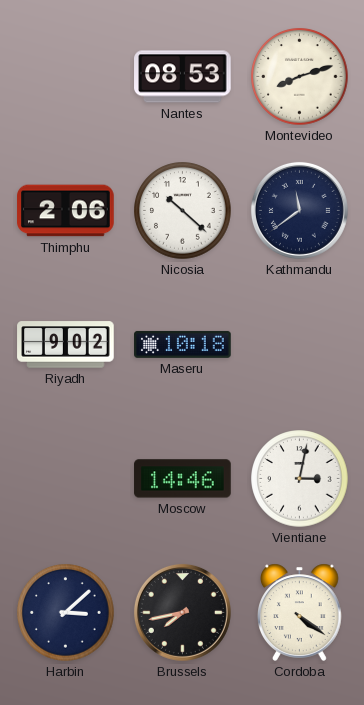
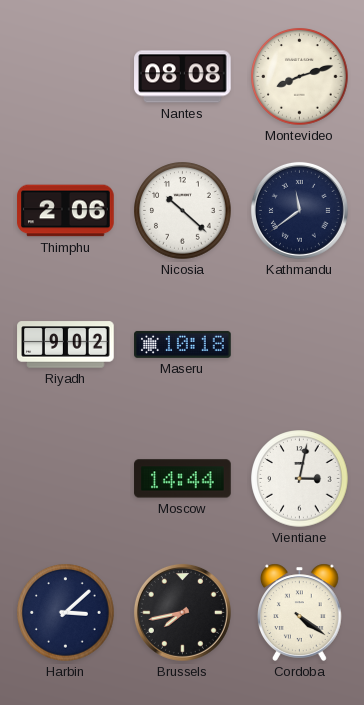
Nantes: 08:53 -> 08:08
Moscow: 14:46 -> 14:44
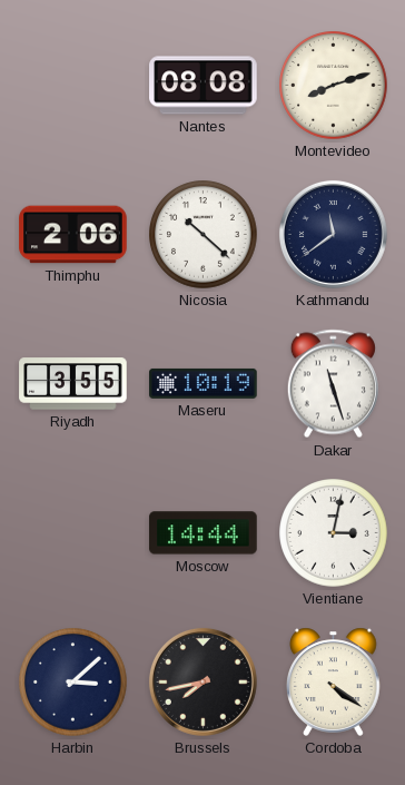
Riyadh: 9:02 -> 3:55
Maseru: 10:18 -> 10:19
Dakar: none -> 11:27
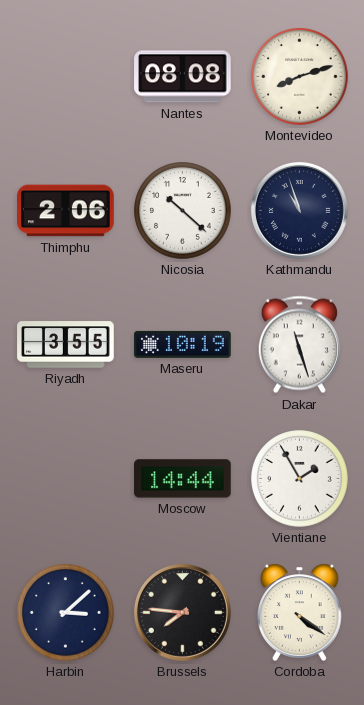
Kathmandu: 11:39 -> 10:57
Vientiane: 3:02 -> 1:55
Brussels: 7:43 -> 7:46
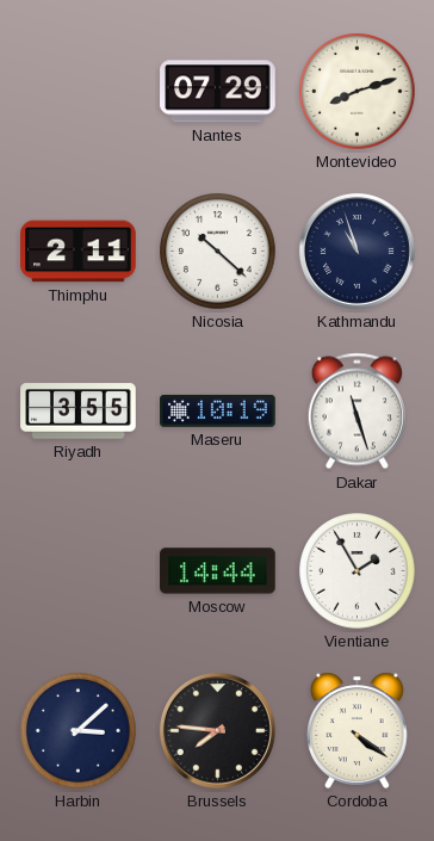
Nantes: 08:08 -> 07:29
Thimphu: 2:06 -> 2:11
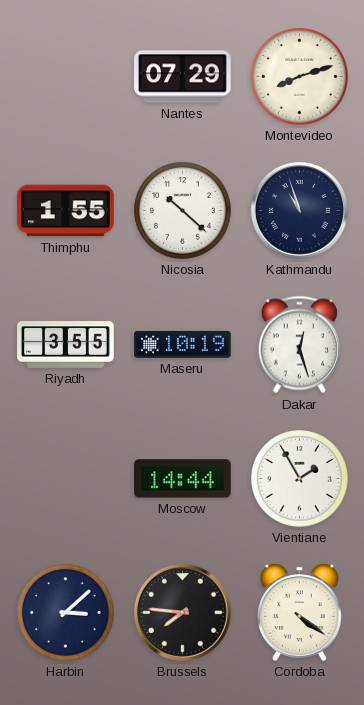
Thimphu: 2:11 -> 1:55
Dakar: 11:27 -> 12:27
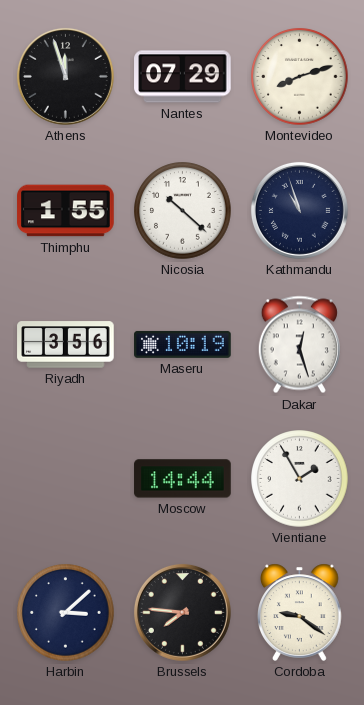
Athens: none -> 11:57
Riyadh: 3:55 -> 3:56
Cordoba: 4:21 -> 9:21
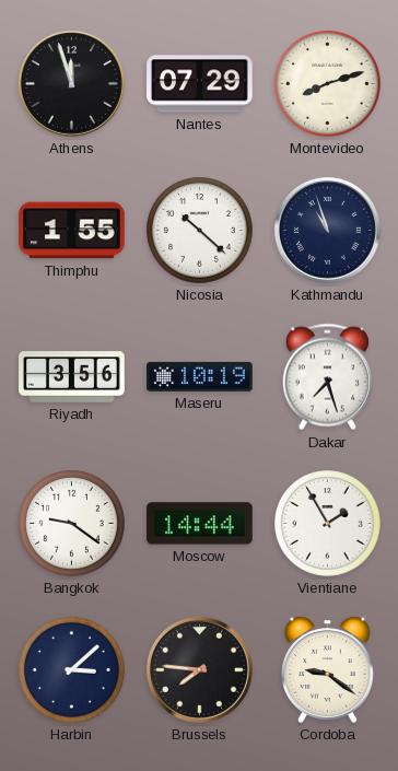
Dakar: 12:27 -> 7:27
Bangkok: none -> 9:21
